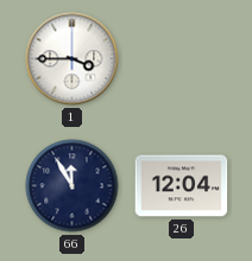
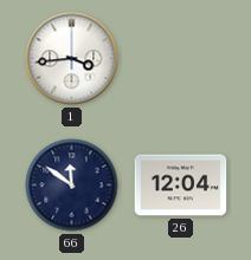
1: 3:45 -> 3:44
66: 11:55 -> 11:51
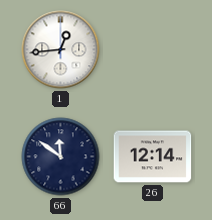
1: 3:44 -> 12:44
26: 12:04 -> 12:14
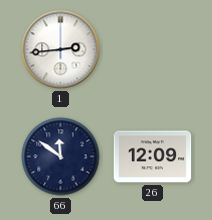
1: 12:44 -> 2:44
26: 12:14 -> 12:09
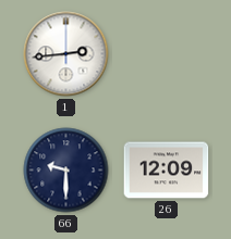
66: 11:51 -> 9:30
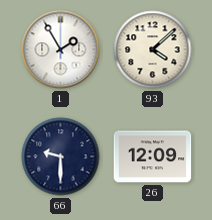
1: 2:44 -> 1:55
93: none -> 4:08
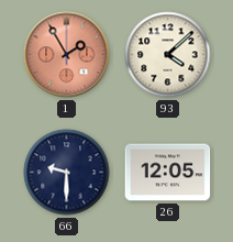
1 dial: white -> salmon
26: 12:09 -> 12:05
